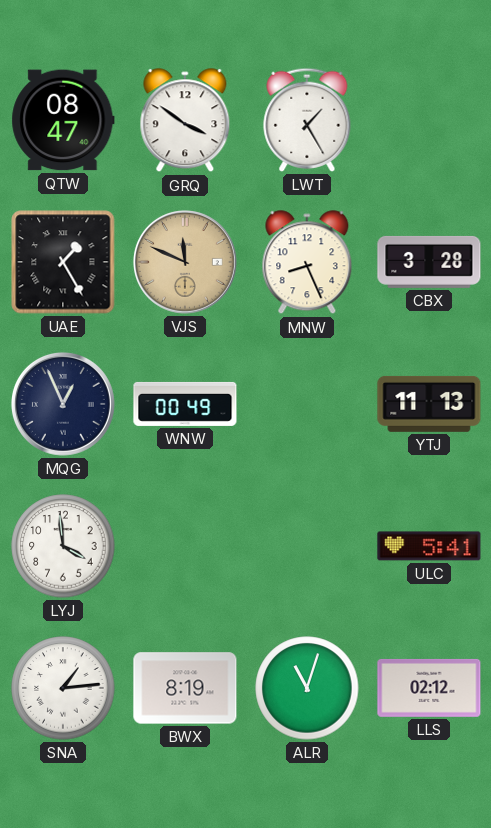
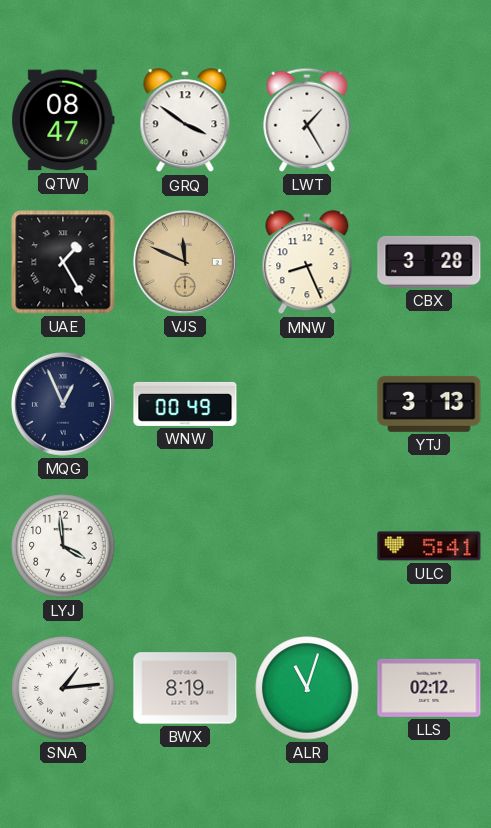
YTJ: 11:13 -> 3:13
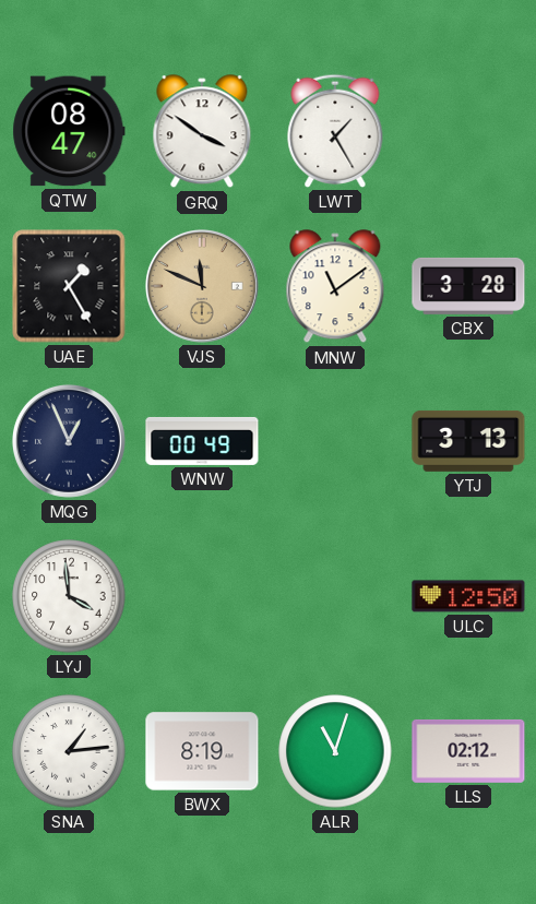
MNW: 8:26 -> 11:09
ULC: 5:41 -> 12:50
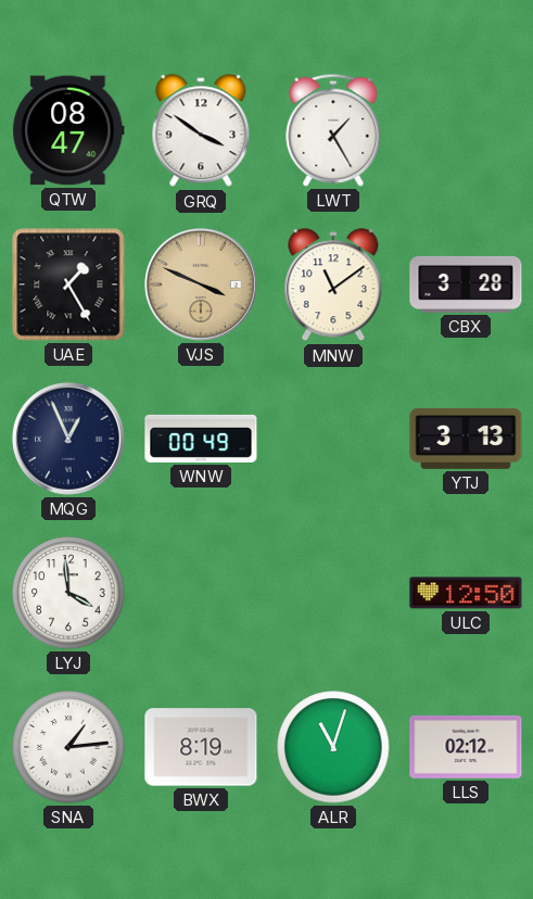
VJS: 11:49 -> 3:49
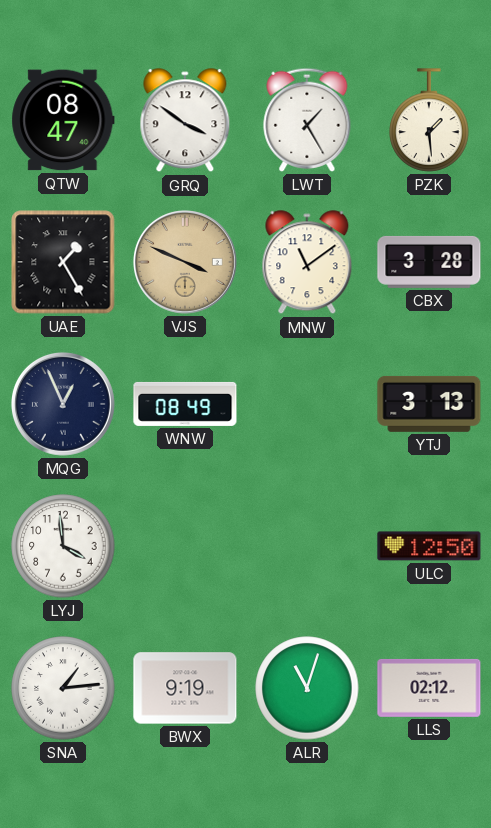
PZK: none -> 1:29
WNW: 00:49 -> 08:49
BWX: 8:19 -> 9:19
